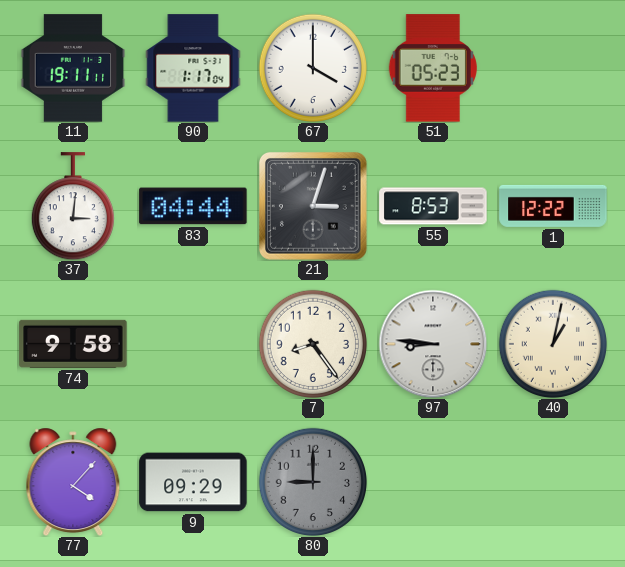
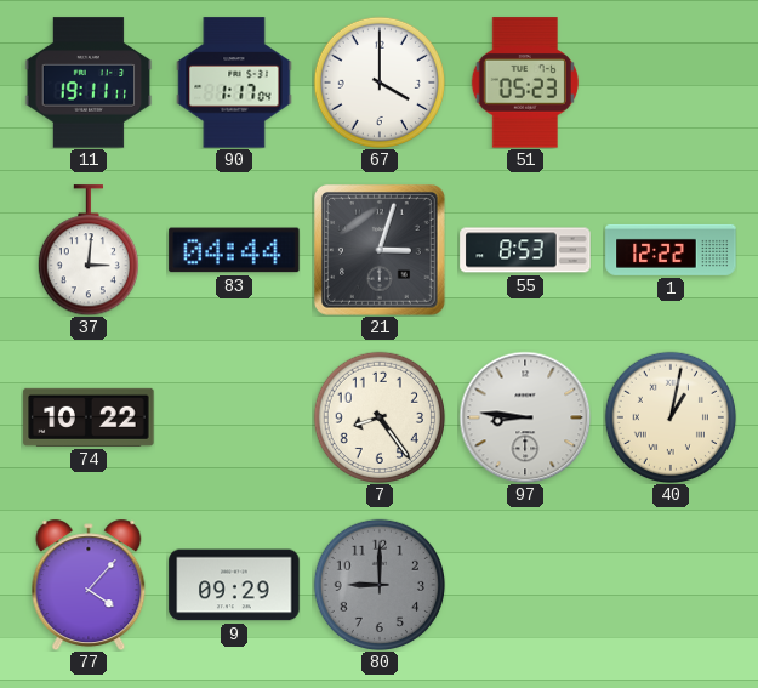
74: 9:58 -> 10:22
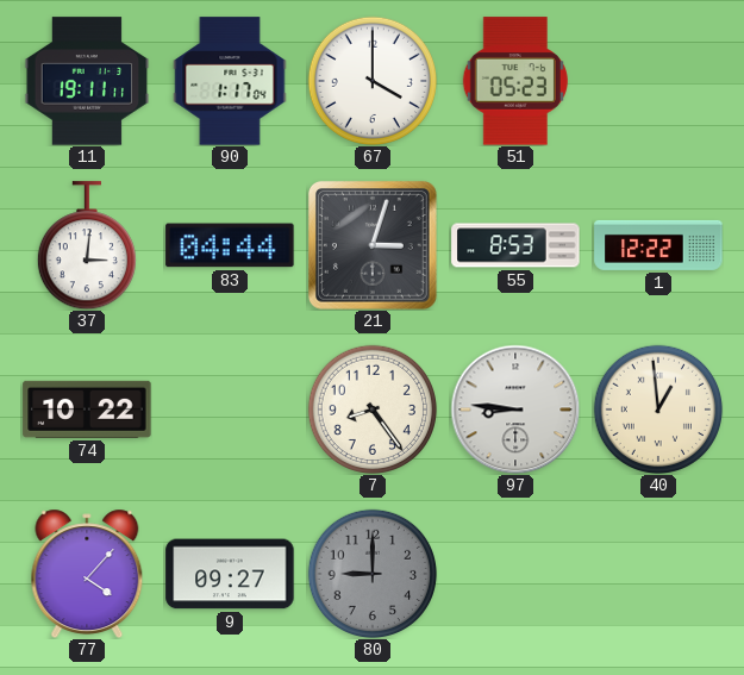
40: 1:02 -> 12:59
9: 09:29 -> 09:27
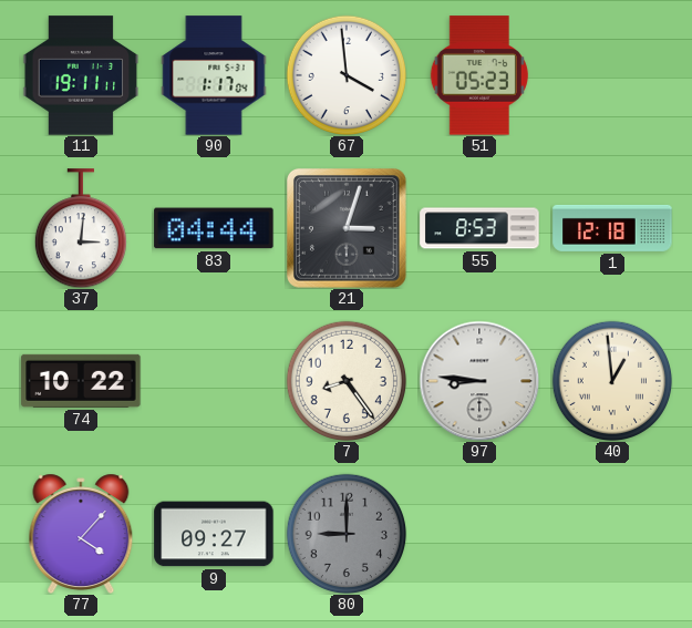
67: 4:00 -> 3:59
1: 12:22 -> 12:18
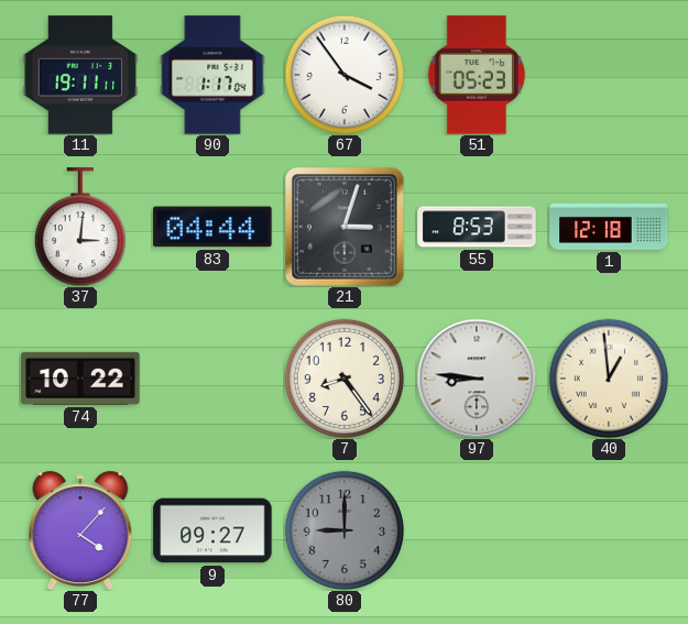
67: 3:59 -> 3:54
